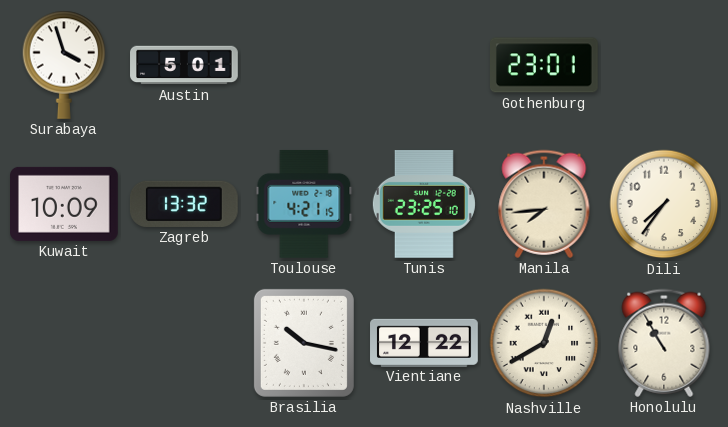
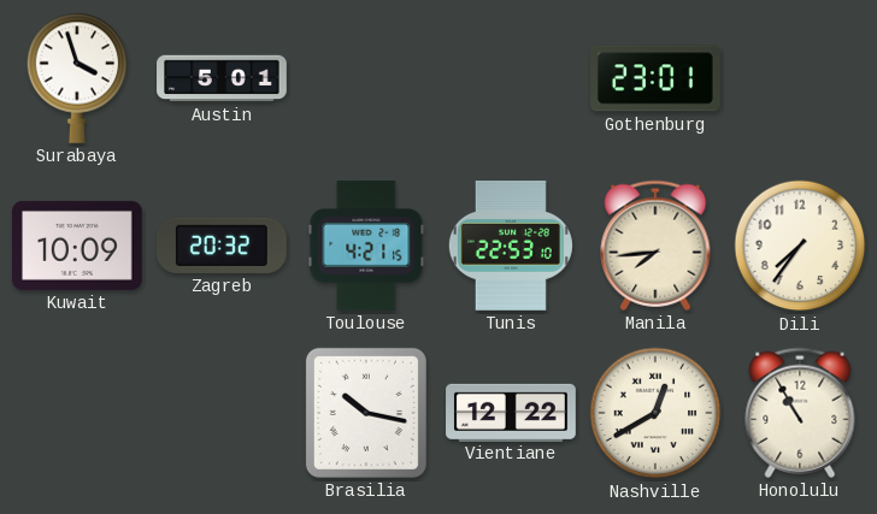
Zagreb: 13:32 -> 20:32
Tunis: 23:25 -> 22:53
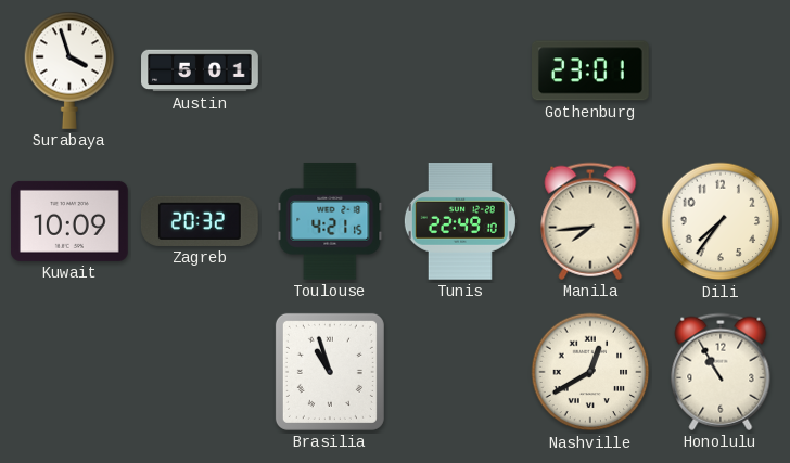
Tunis: 22:53 -> 22:49
Brasilia: 10:17 -> 10:57
Vientiane: 12:22 -> none
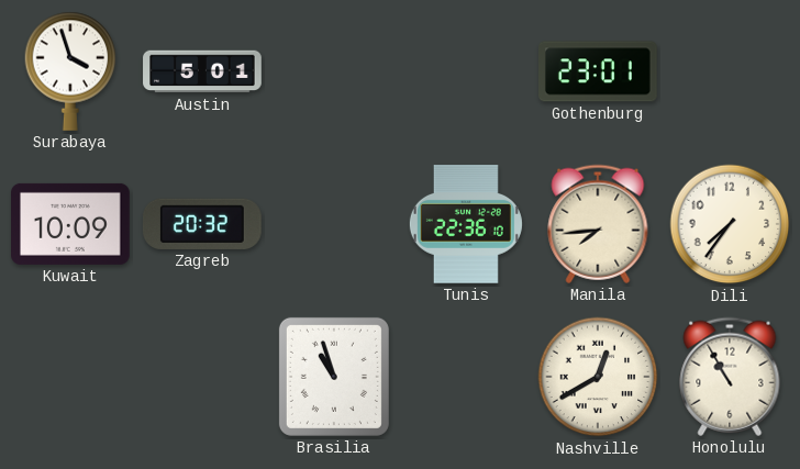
Toulouse: 4:21 -> none
Tunis: 22:49 -> 22:36
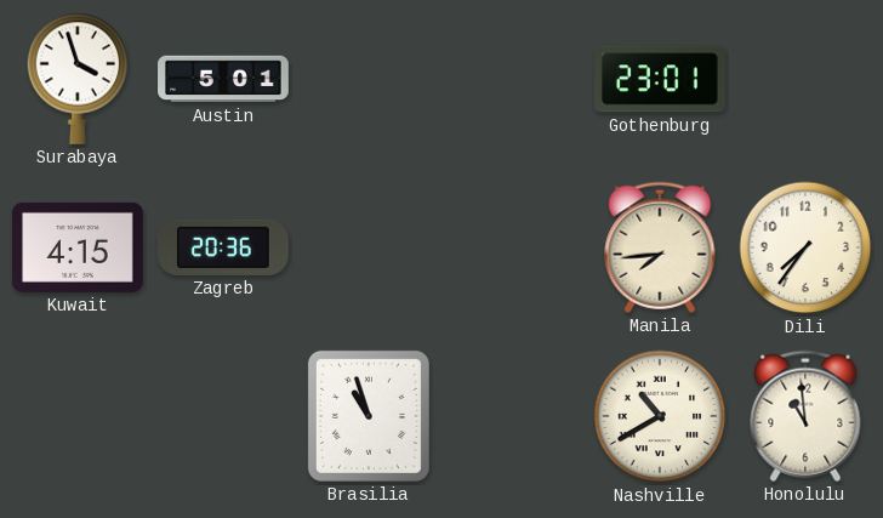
Kuwait: 10:09 -> 4:15
Zagreb: 20:32 -> 20:36
Tunis: 22:36 -> none
Nashville: 12:40 -> 10:40
Honolulu: 10:55 -> 10:59
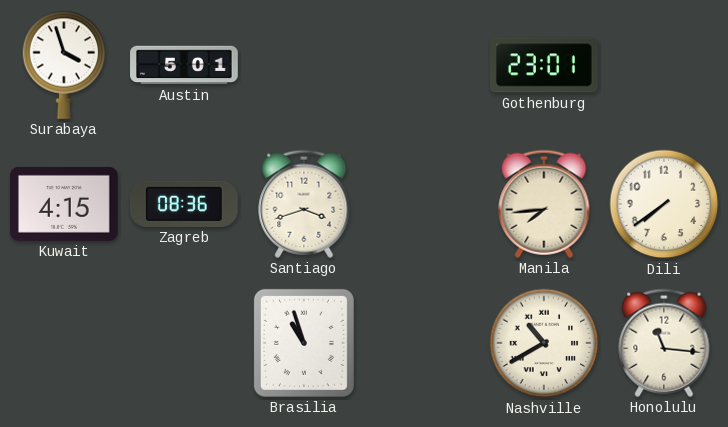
Zagreb: 20:36 -> 08:36
Santiago: none -> 3:42
Dili: 7:36 -> 7:39
Honolulu: 10:59 -> 11:16
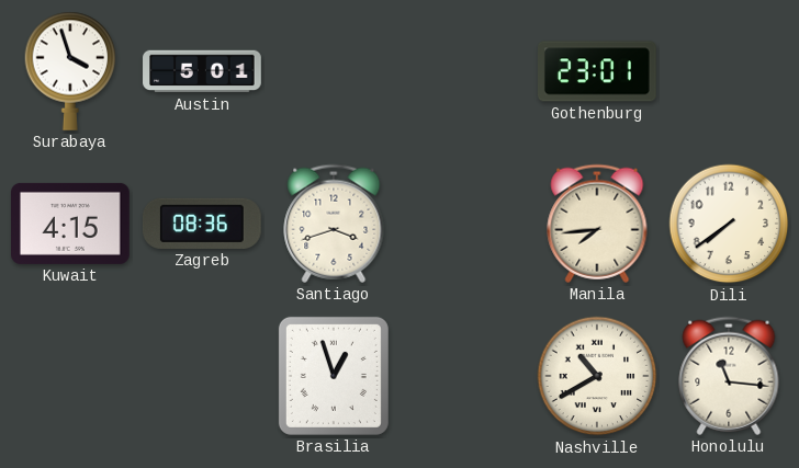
Brasilia: 10:57 -> 12:57
